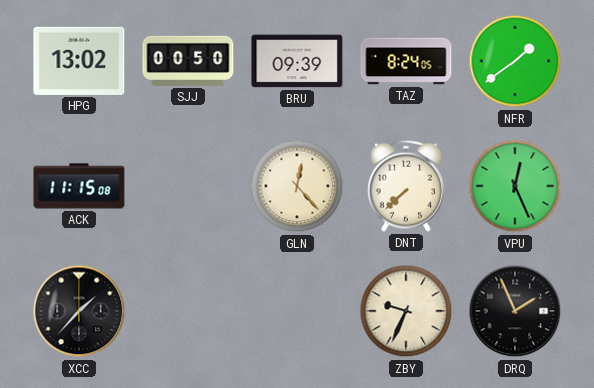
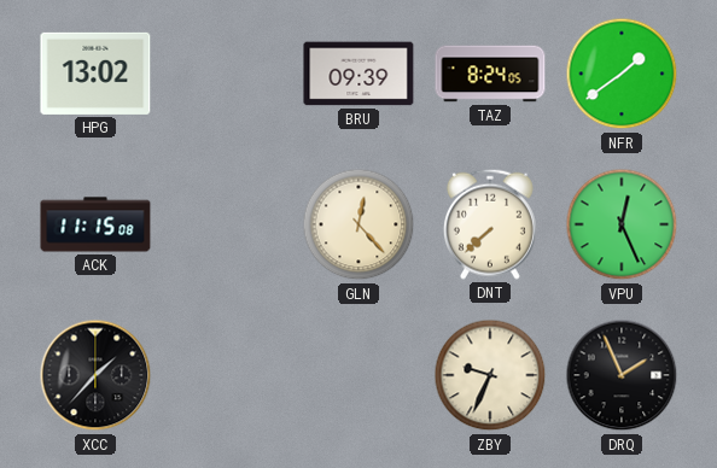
SJJ: 00:50 -> none
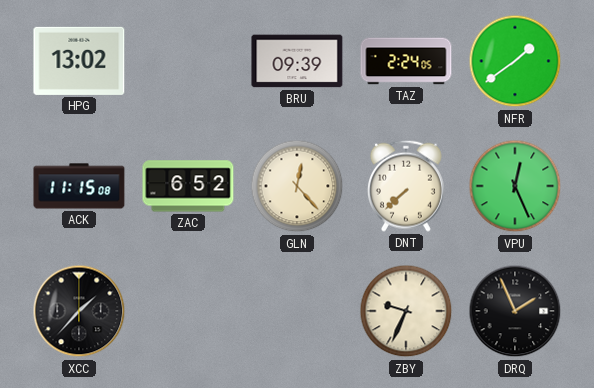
TAZ: 8:24 -> 2:24
ZAC: none -> 6:52
